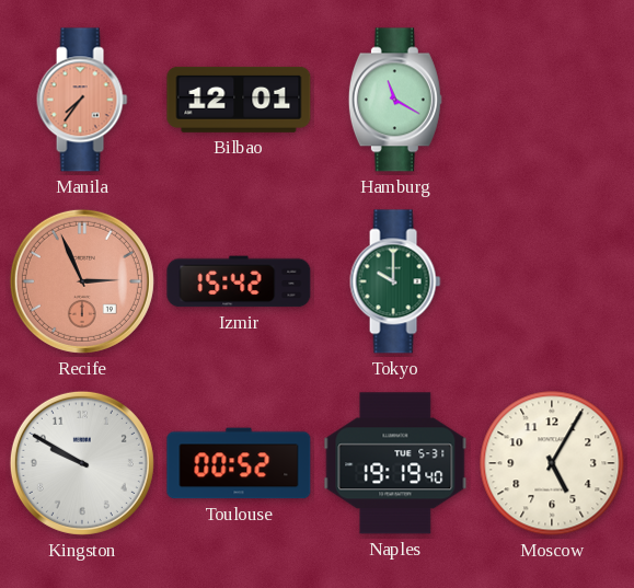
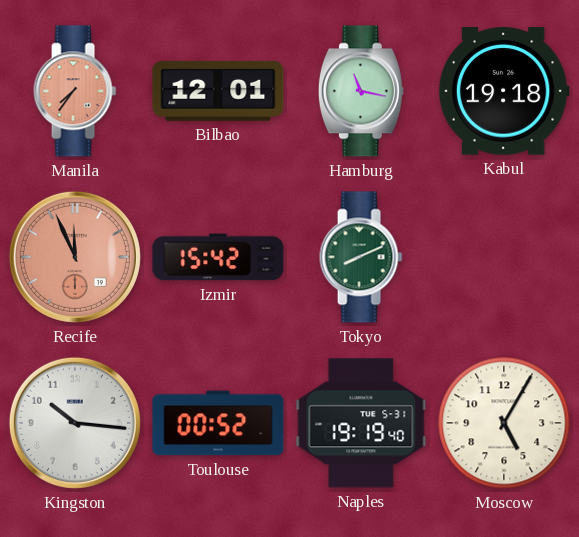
Hamburg: 11:20 -> 11:17
Kabul: none -> 19:18
Recife: 2:56 -> 11:56
Tokyo: 10:00 -> 8:11
Kingston: 9:50 -> 10:16
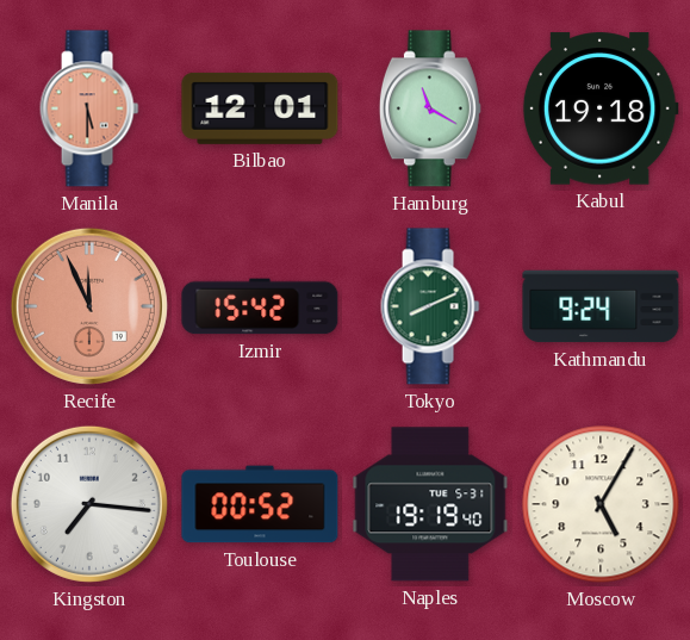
Manila: 7:36 -> 5:30
Hamburg: 11:17 -> 11:20
Kathmandu: none -> 9:24
Kingston: 10:16 -> 7:16
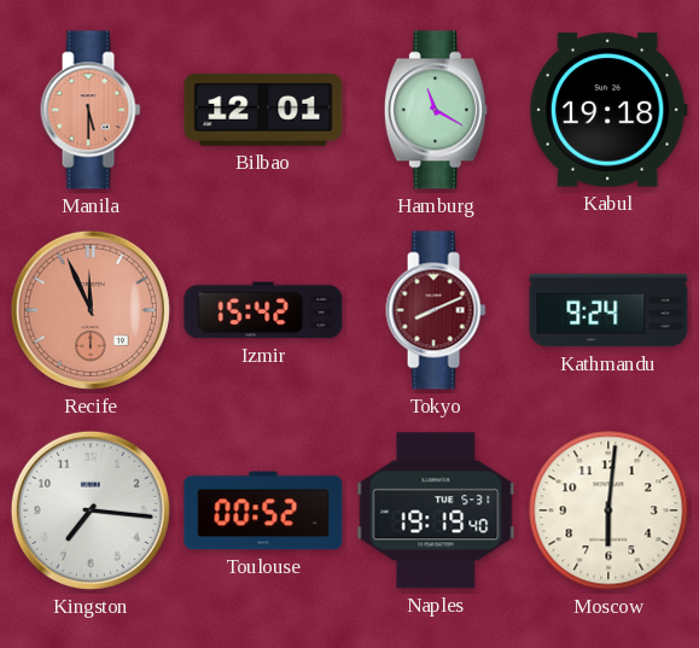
Tokyo dial: green -> burgundy
Moscow: 5:05 -> 6:01
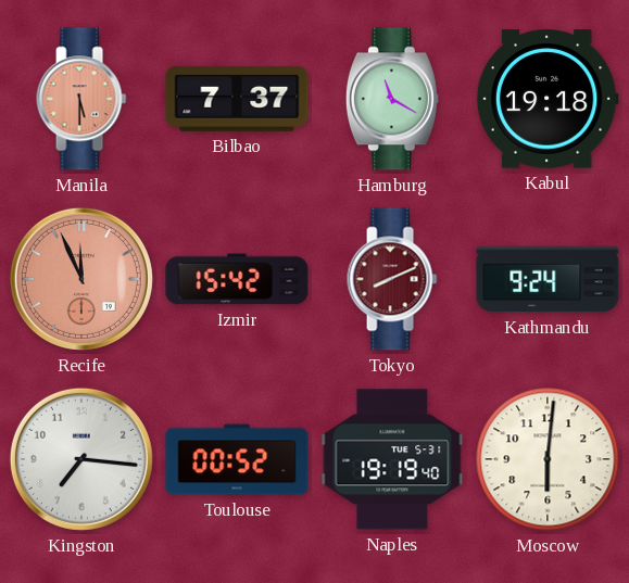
Bilbao: 12:01 -> 7:37
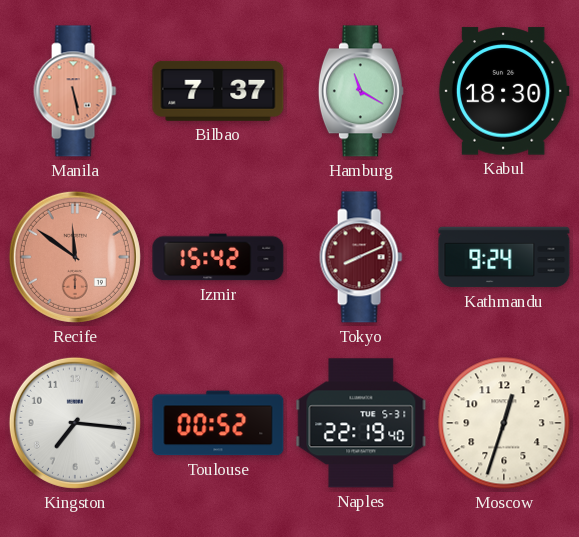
Manila: 5:30 -> 5:28
Kabul: 19:18 -> 18:30
Recife: 11:56 -> 11:51
Naples: 19:19 -> 22:19
Moscow: 6:01 -> 12:33
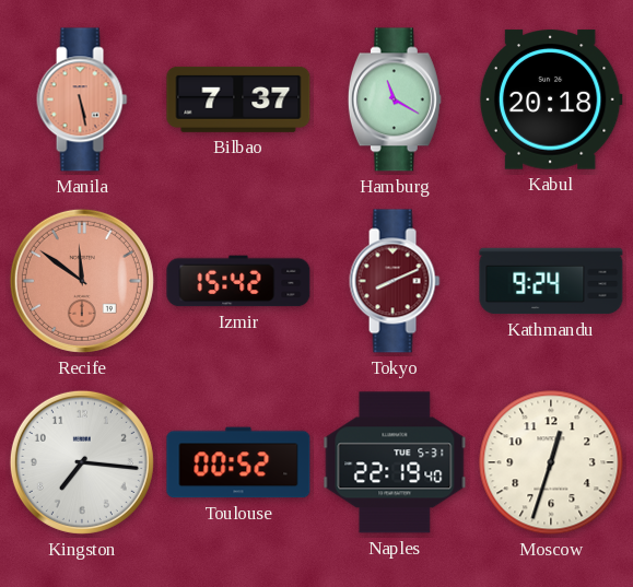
Kabul: 18:30 -> 20:18
